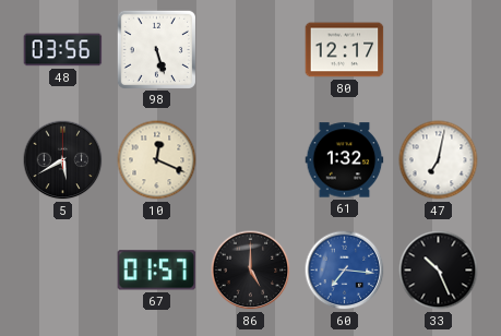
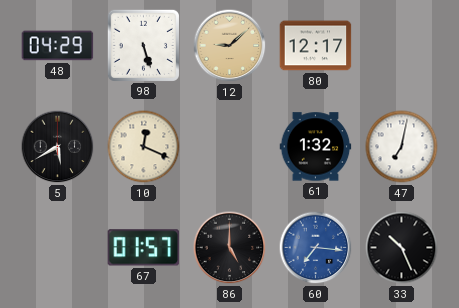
48: 03:56 -> 04:29
12: none -> 9:08
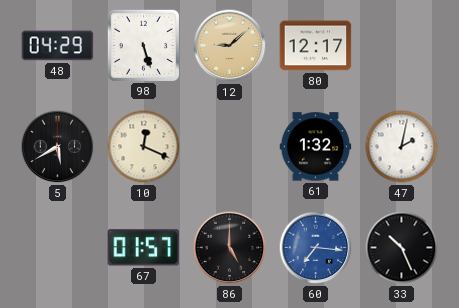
47: 7:02 -> 2:02
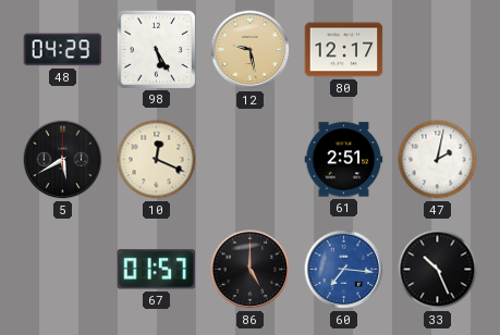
98: 5:27 -> 5:25
12: 9:08 -> 9:28
61: 1:32 -> 2:51
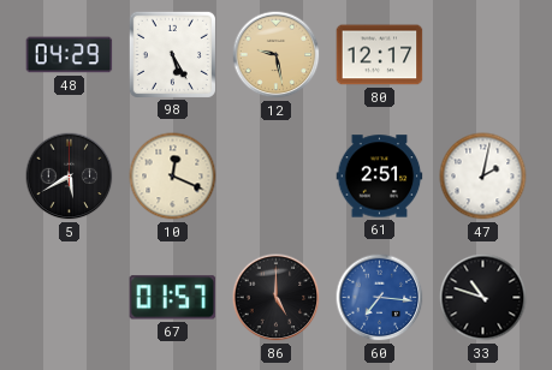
33: 10:26 -> 10:48
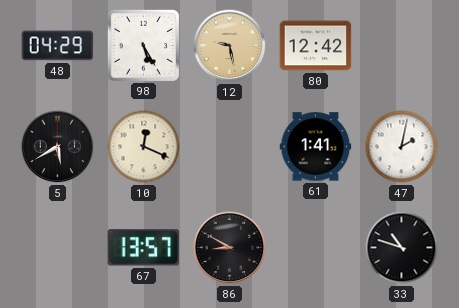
80: 12:17 -> 12:42
61: 2:51 -> 1:41
67: 01:57 -> 13:57
86: 5:00 -> 8:50
60: 7:16 -> none
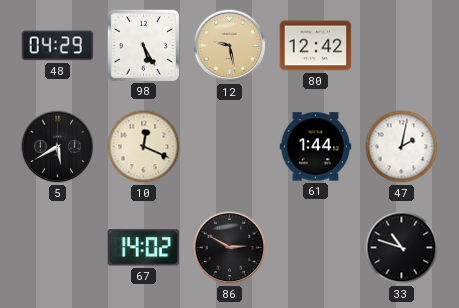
61: 1:41 -> 1:44
67: 13:57 -> 14:02
86: 8:50 -> 2:50
